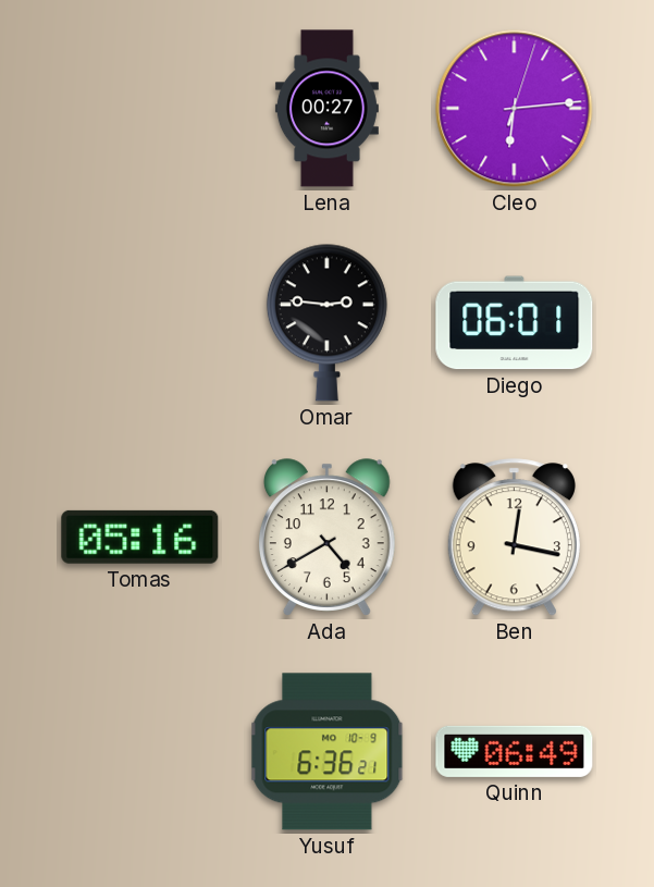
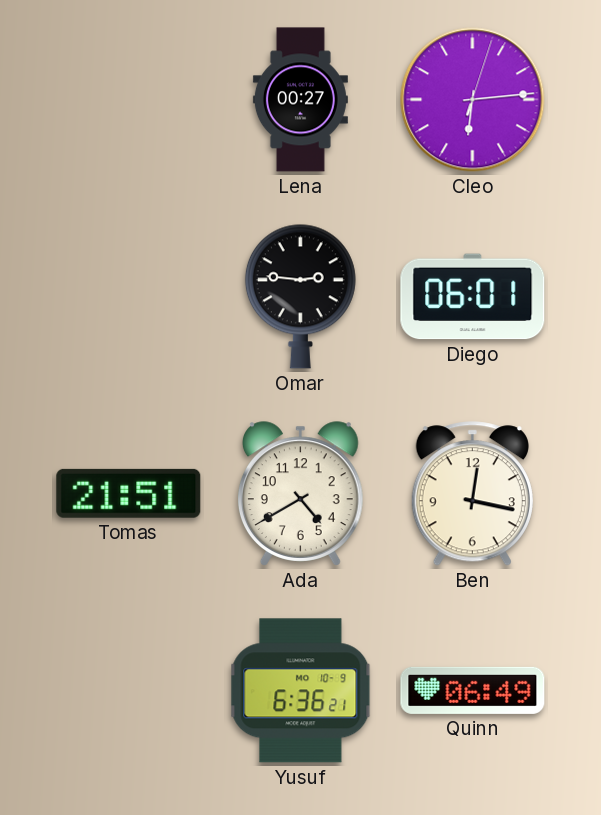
Tomas: 05:16 -> 21:51
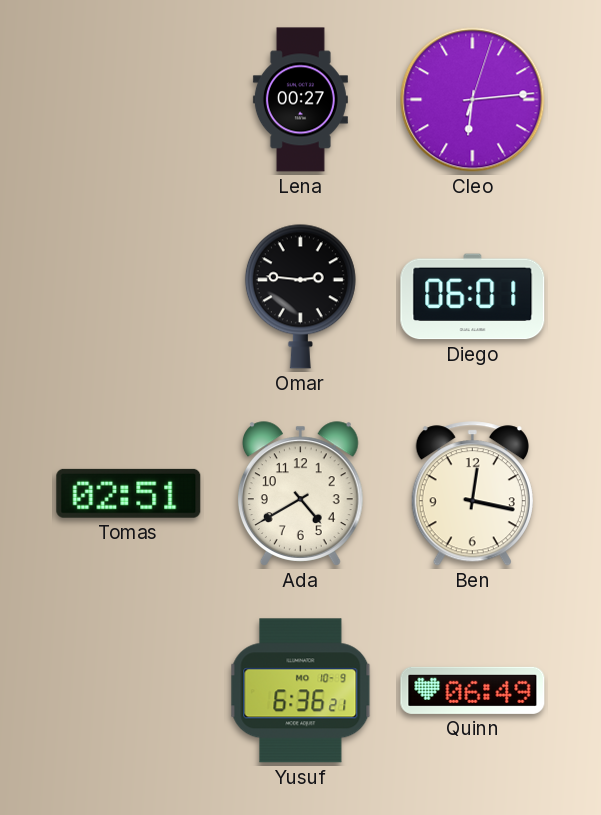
Tomas: 21:51 -> 02:51
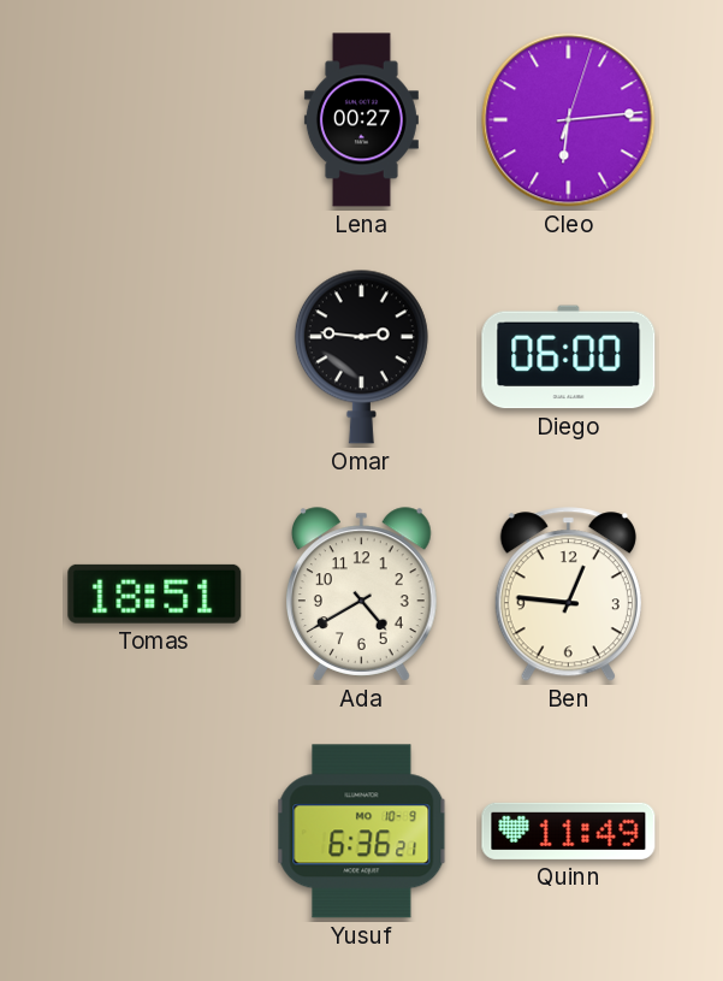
Diego: 06:01 -> 06:00
Tomas: 02:51 -> 18:51
Ben: 12:17 -> 12:46
Quinn: 06:49 -> 11:49
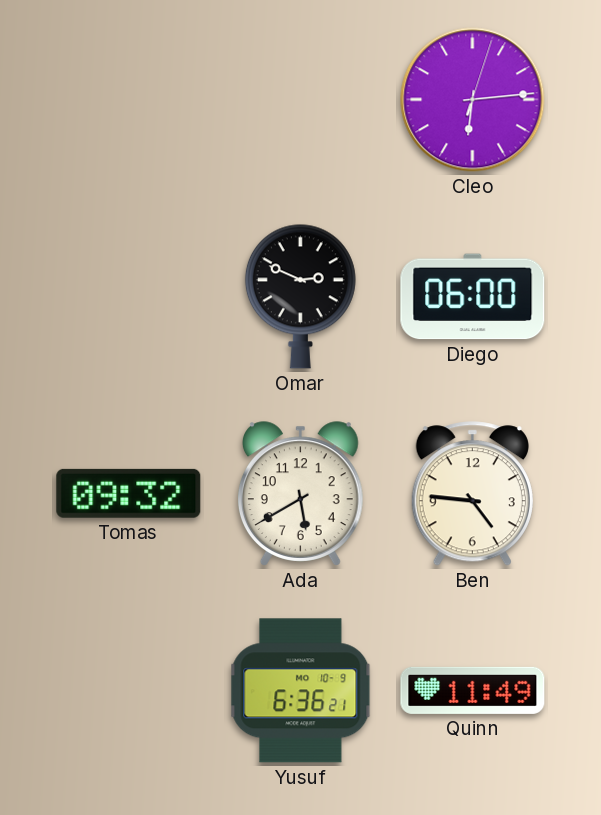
Lena: 00:27 -> none
Omar: 2:46 -> 2:49
Tomas: 18:51 -> 09:32
Ada: 4:40 -> 5:40
Ben: 12:46 -> 4:46
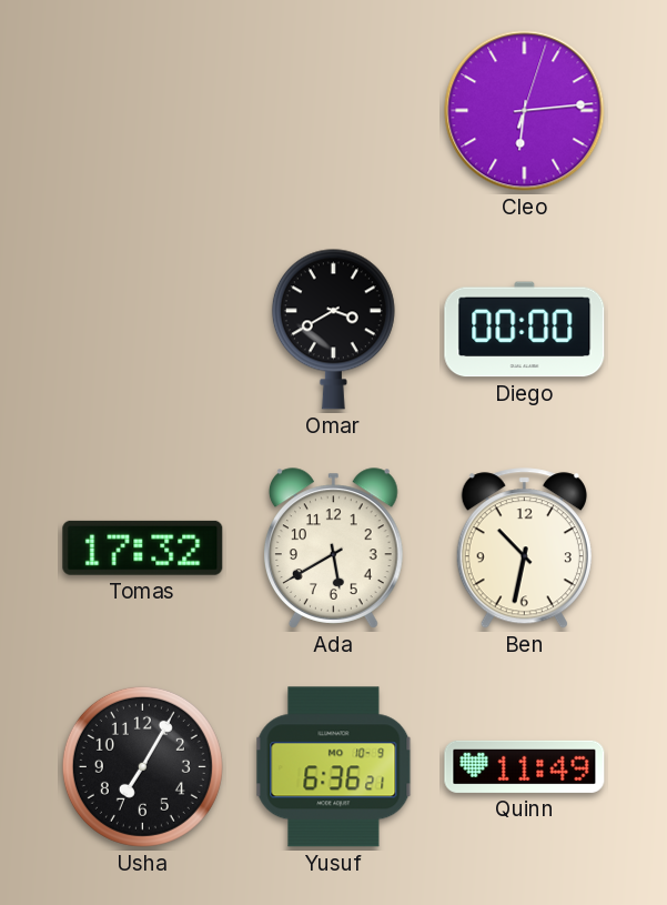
Omar: 2:49 -> 3:40
Diego: 06:00 -> 00:00
Tomas: 09:32 -> 17:32
Ben: 4:46 -> 10:32
Usha: none -> 7:05
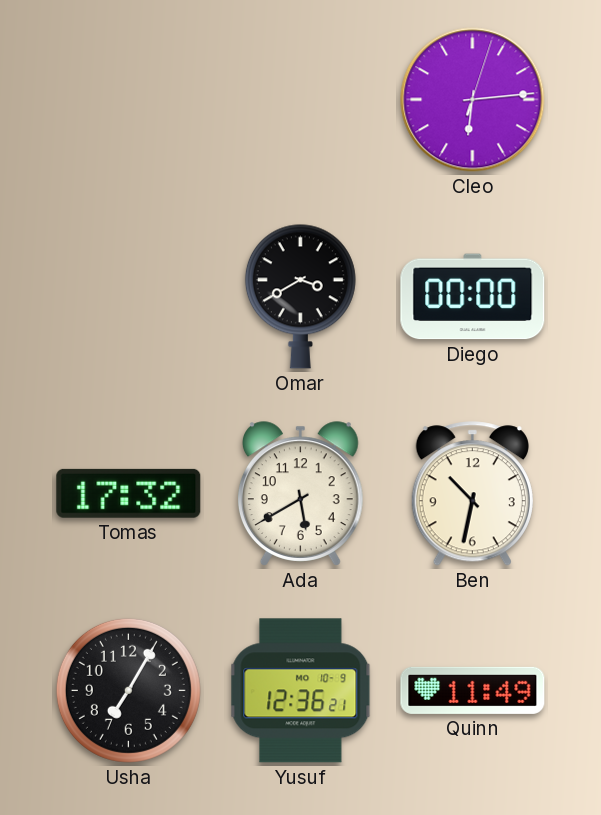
Yusuf: 6:36 -> 12:36
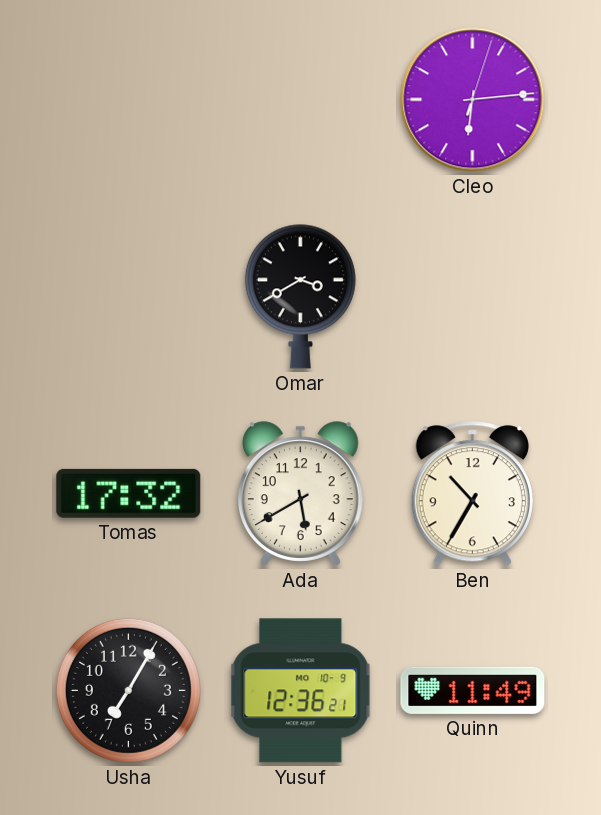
Diego: 00:00 -> none
Ben: 10:32 -> 10:35
